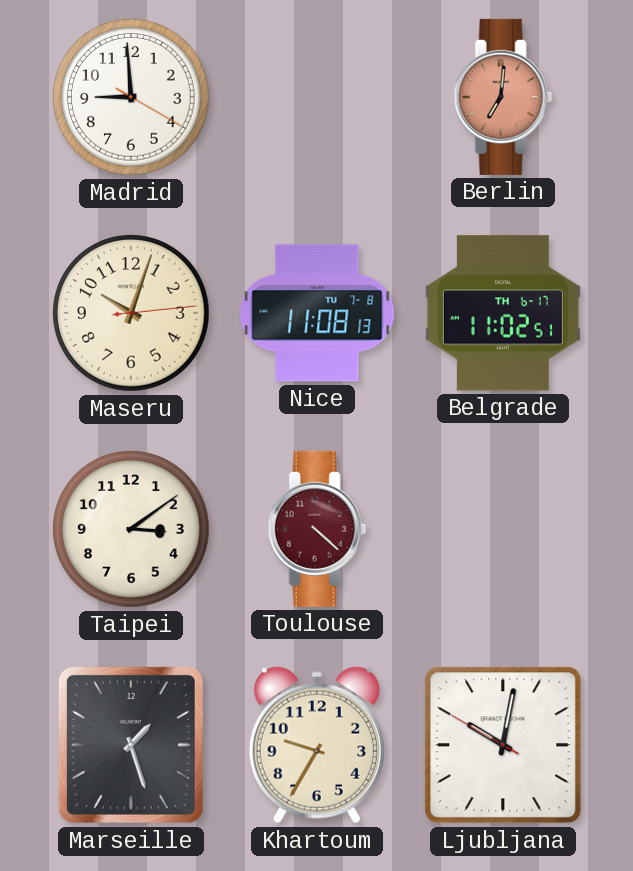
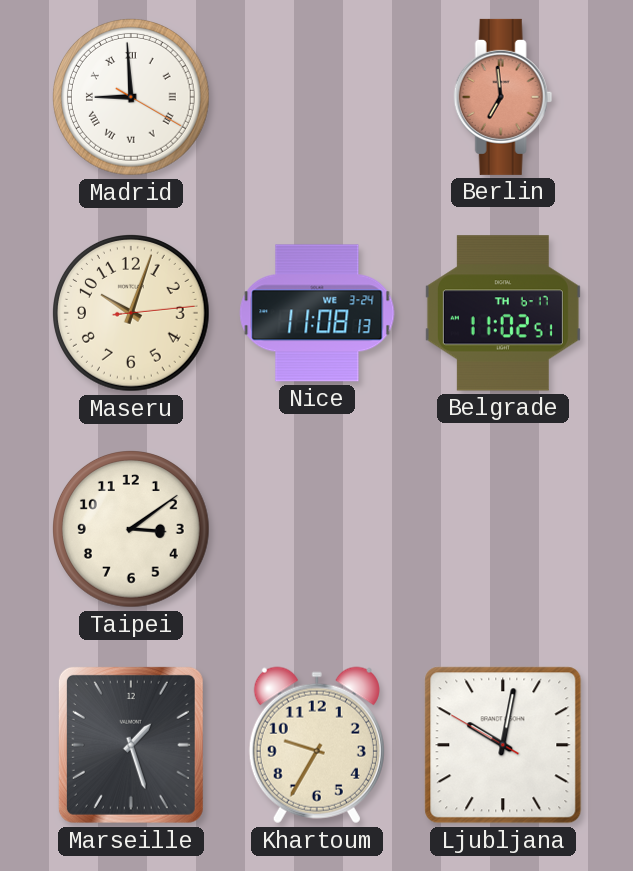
Madrid numerals: Arabic -> Roman
Berlin: 7:01 -> 6:59
Nice date: TU 7-8 -> WE 3-24
Toulouse: 4:22 -> none
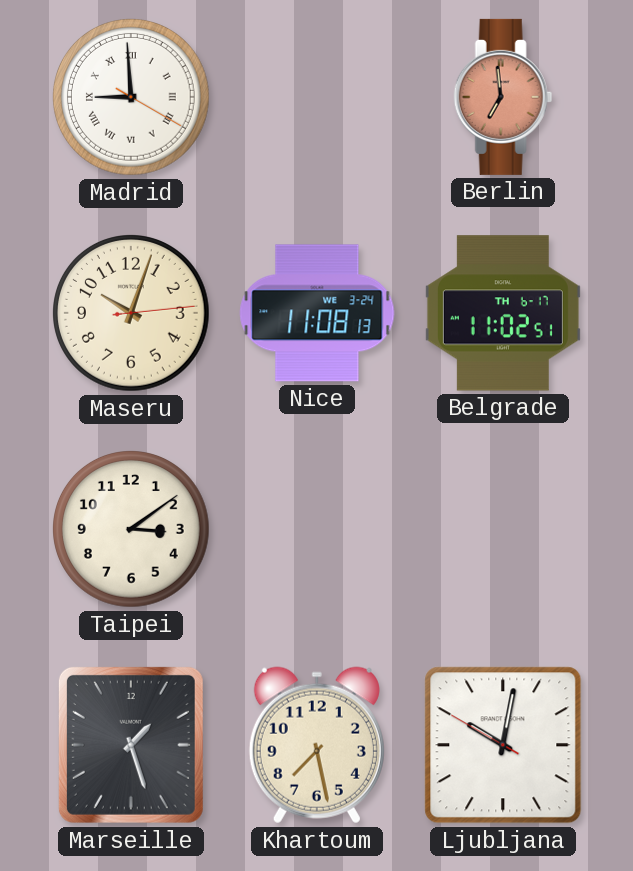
Khartoum: 9:35 -> 7:28
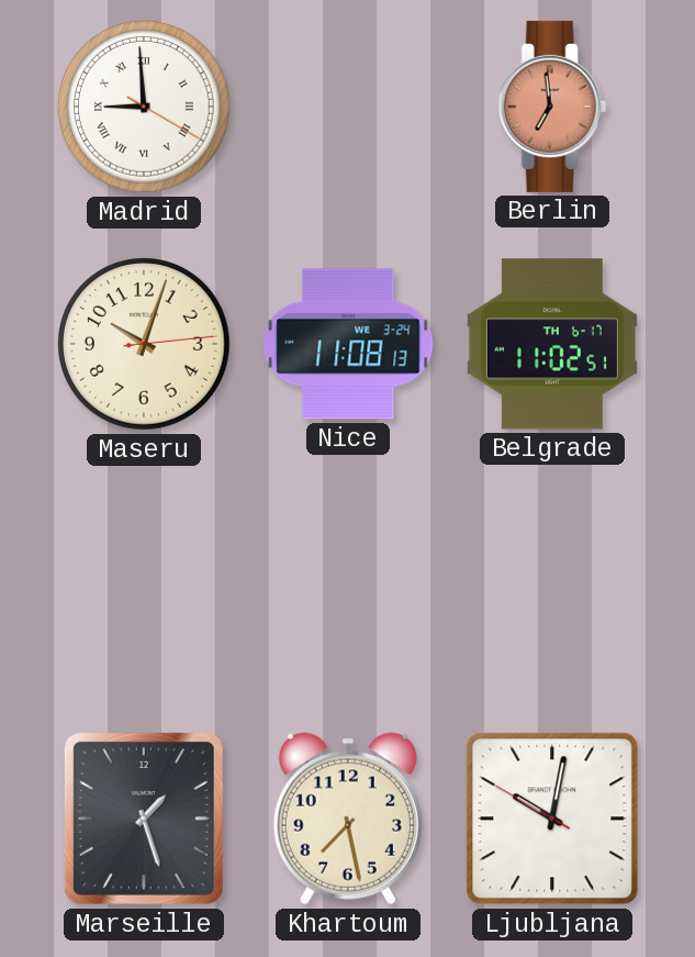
Taipei: 3:09 -> none
